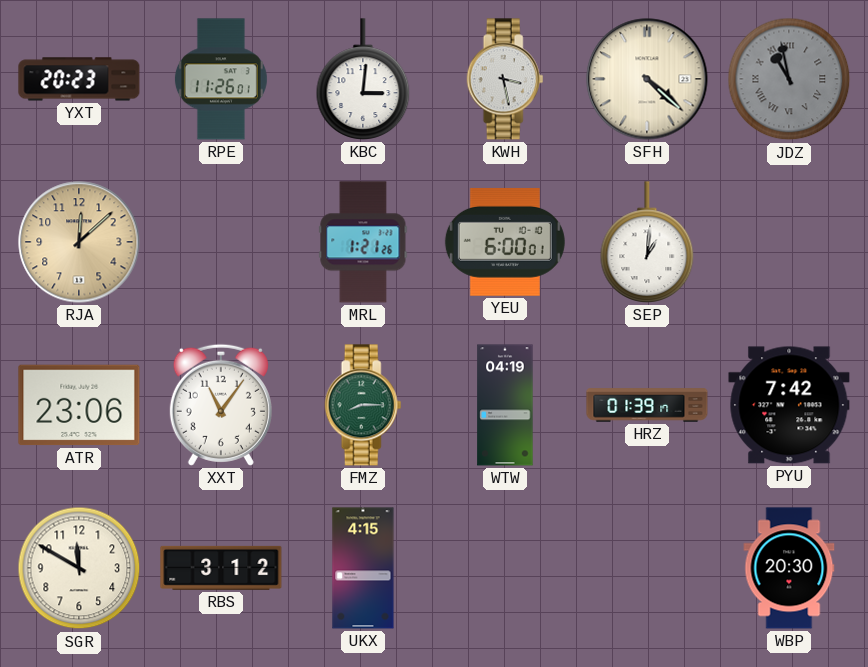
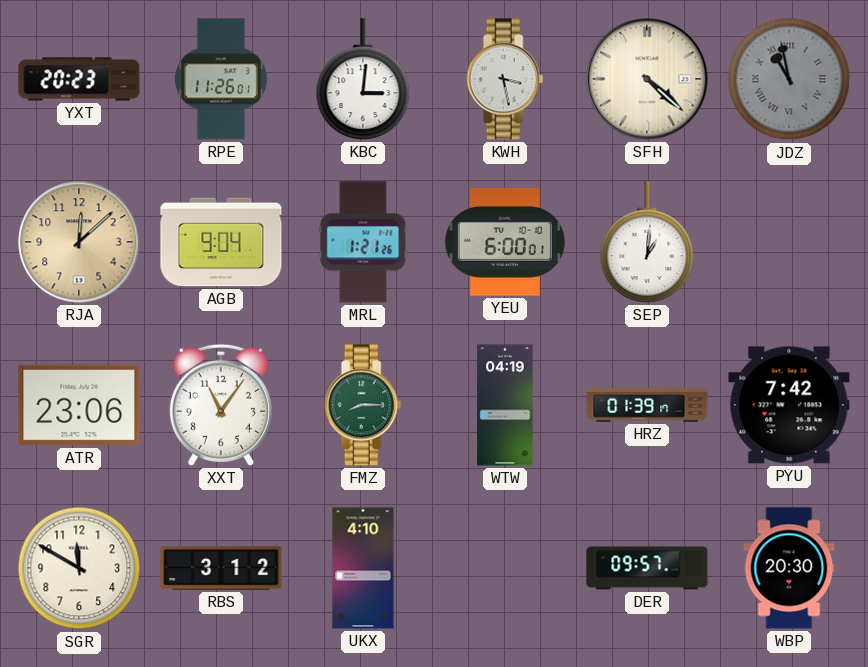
AGB: none -> 9:04
UKX: 4:15 -> 4:10
DER: none -> 09:57
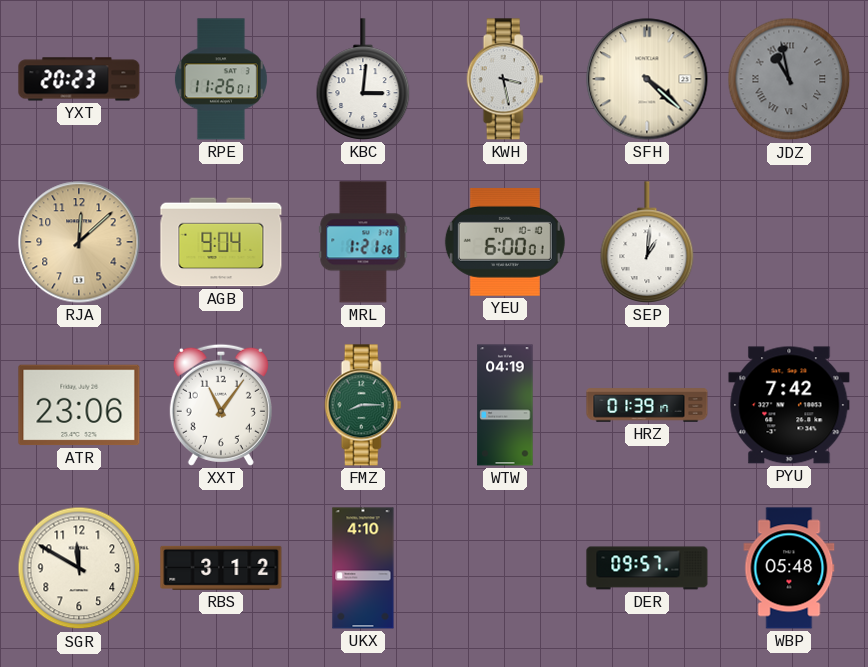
WBP: 20:30 -> 05:48
